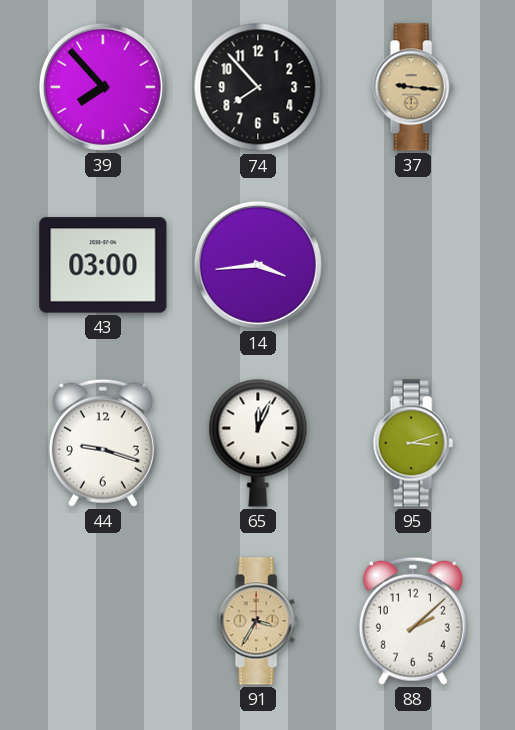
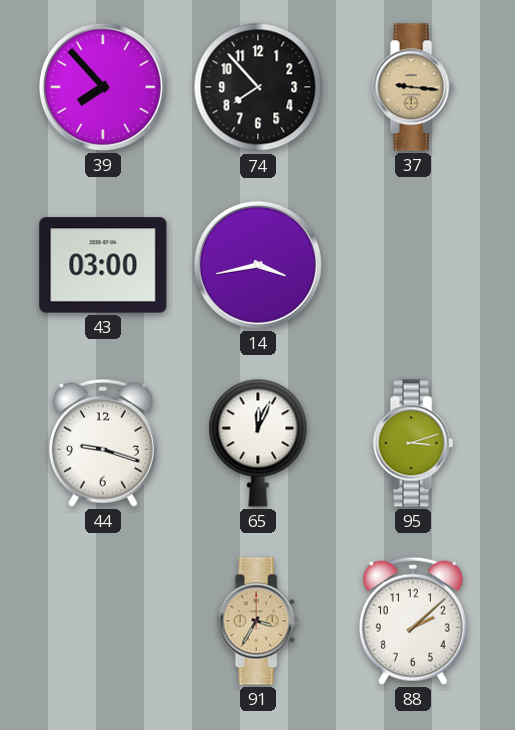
14: 3:44 -> 3:43
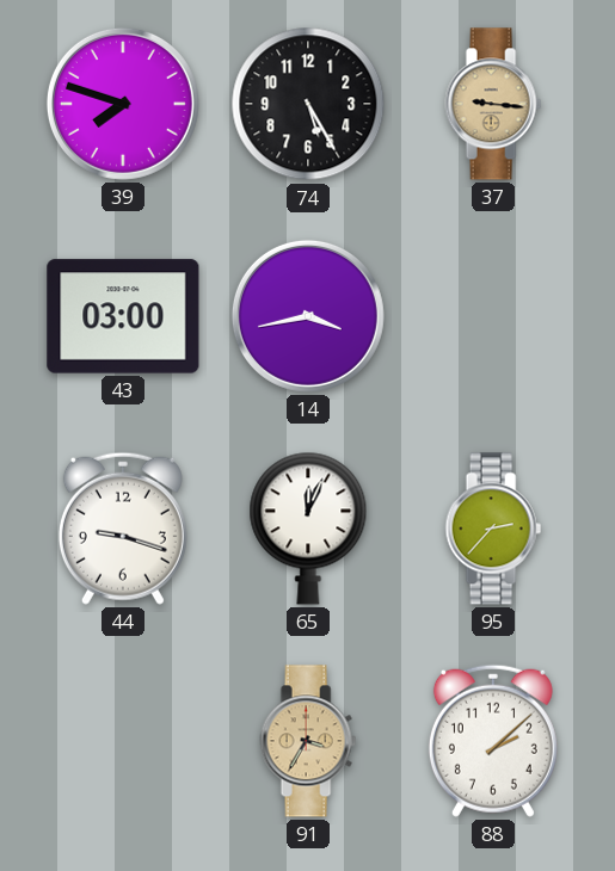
39: 7:53 -> 7:48
74: 7:53 -> 5:25
95: 3:12 -> 2:37
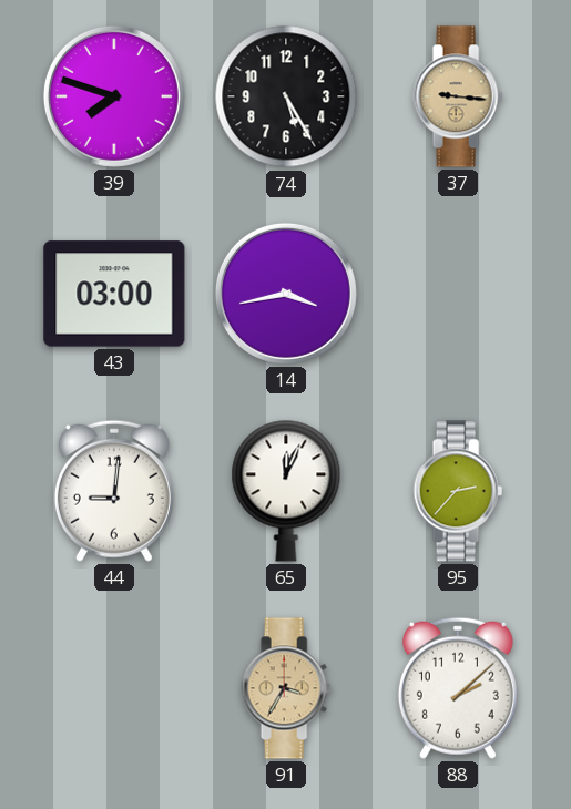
44: 9:18 -> 9:01
